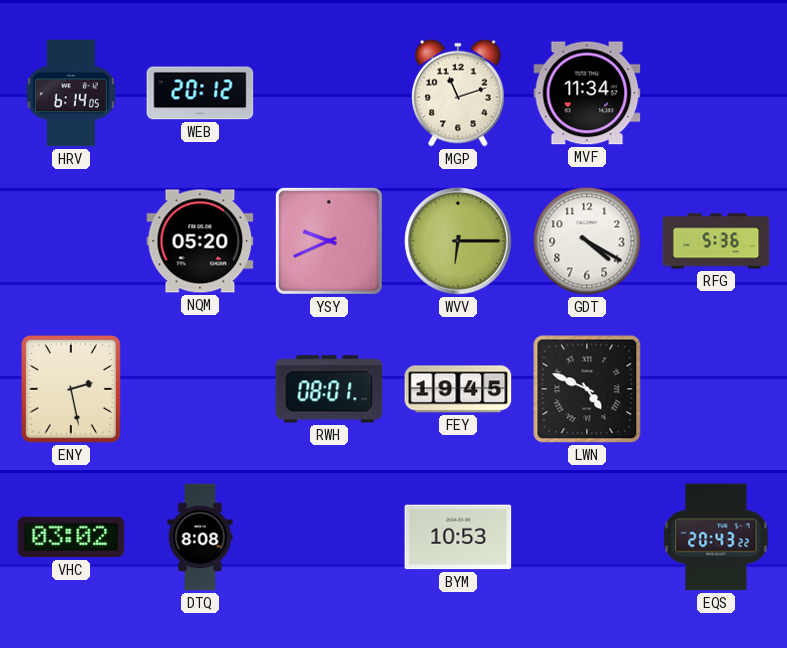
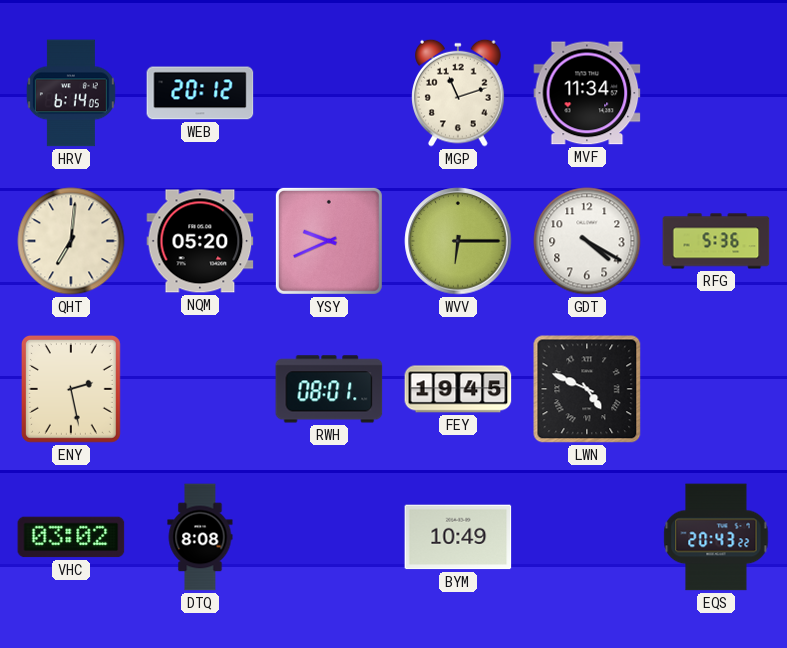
QHT: none -> 7:01
BYM: 10:53 -> 10:49
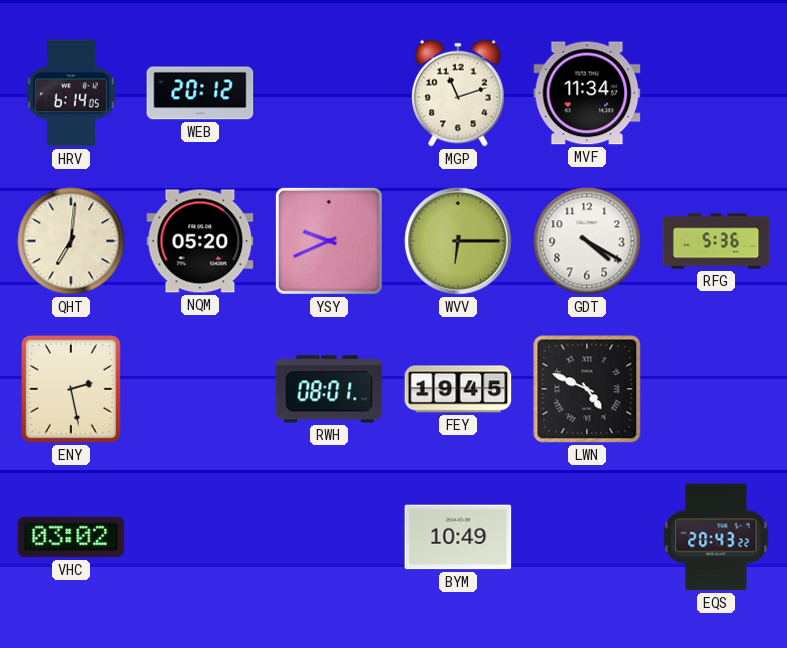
DTQ: 8:08 -> none
